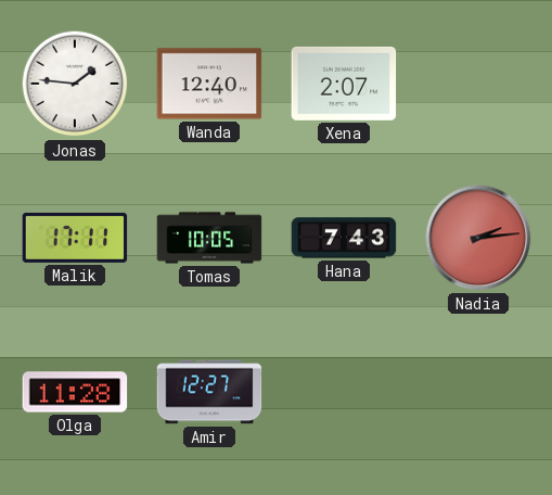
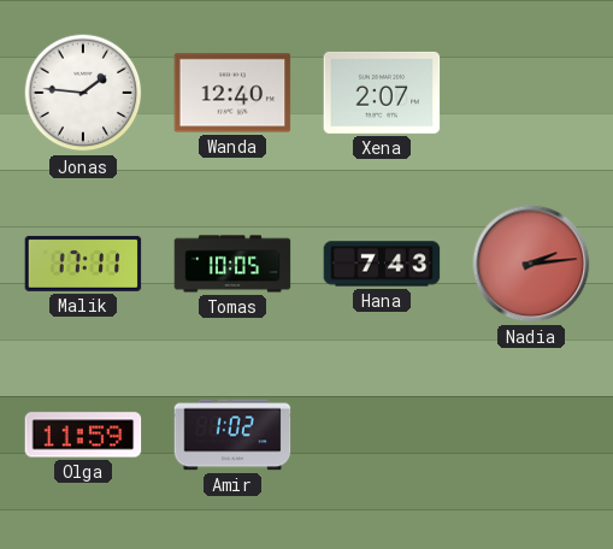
Olga: 11:28 -> 11:59
Amir: 12:27 -> 1:02
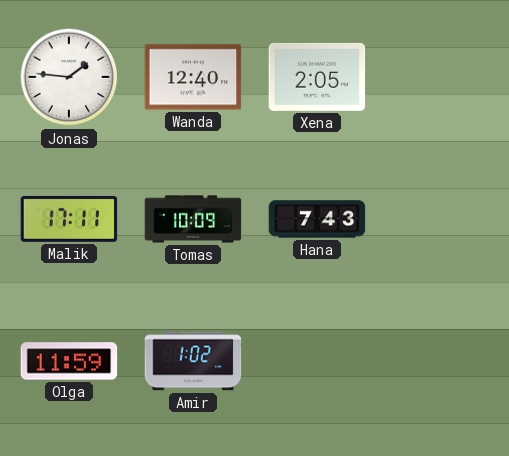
Xena: 2:07 -> 2:05
Tomas: 10:05 -> 10:09
Nadia: 2:14 -> none
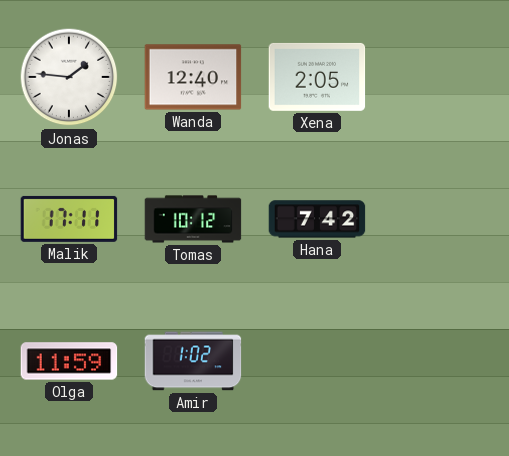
Tomas: 10:09 -> 10:12
Hana: 7:43 -> 7:42
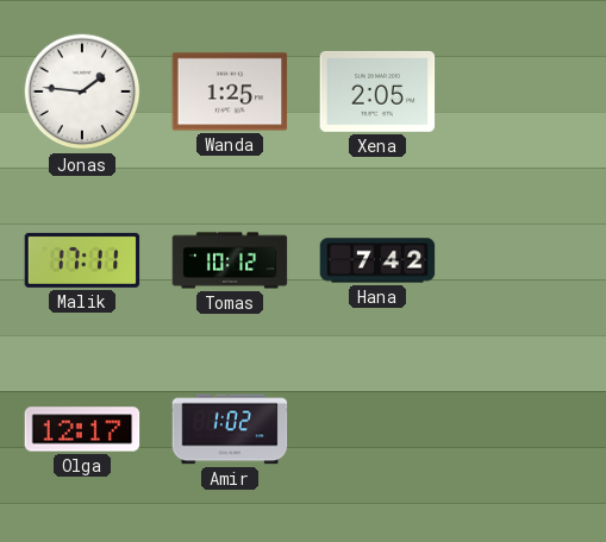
Wanda: 12:40 -> 1:25
Olga: 11:59 -> 12:17
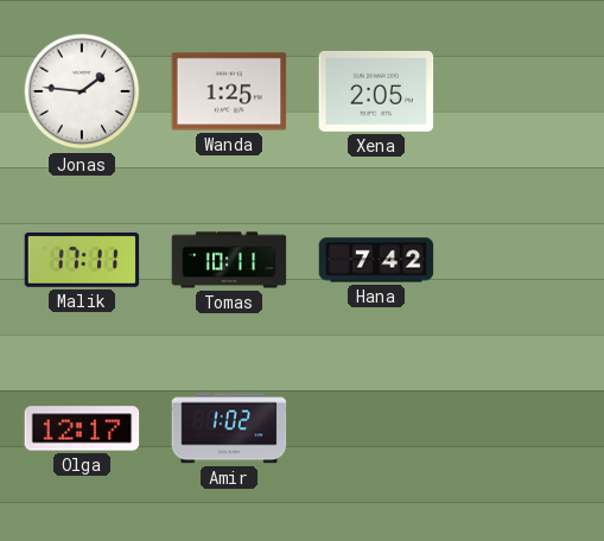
Tomas: 10:12 -> 10:11
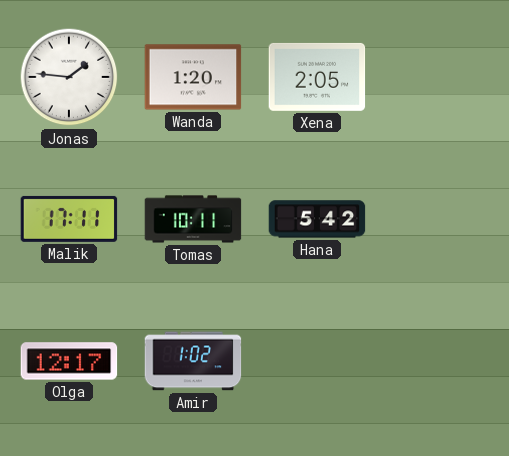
Wanda: 1:25 -> 1:20
Hana: 7:42 -> 5:42
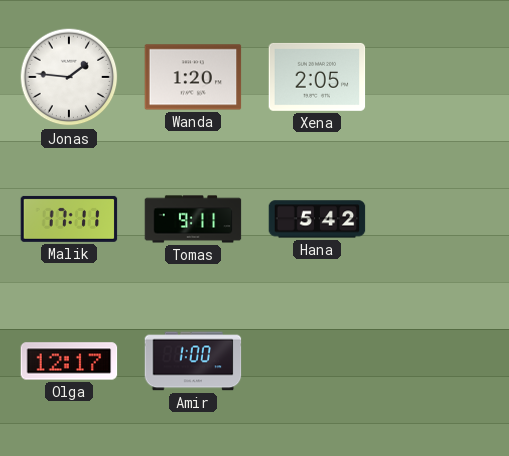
Tomas: 10:11 -> 9:11
Amir: 1:02 -> 1:00
